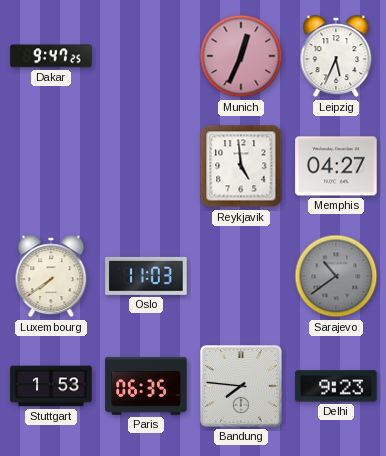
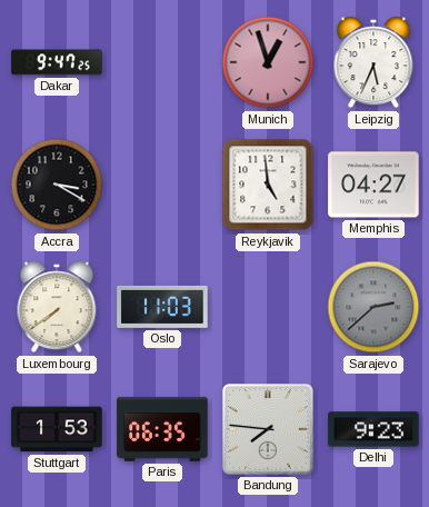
Munich: 12:34 -> 12:57
Accra: none -> 3:20
Sarajevo: 10:39 -> 2:38
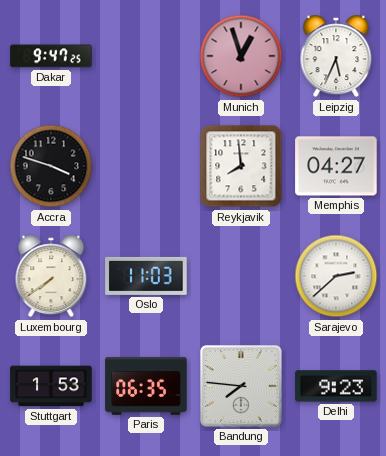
Accra: 3:20 -> 3:48
Reykjavik: 4:59 -> 7:59
Sarajevo dial: grey -> white
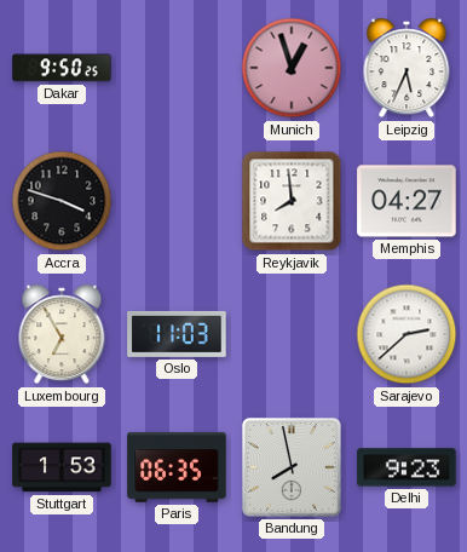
Dakar: 9:47 -> 9:50
Luxembourg: 7:39 -> 6:55
Bandung: 7:46 -> 7:58
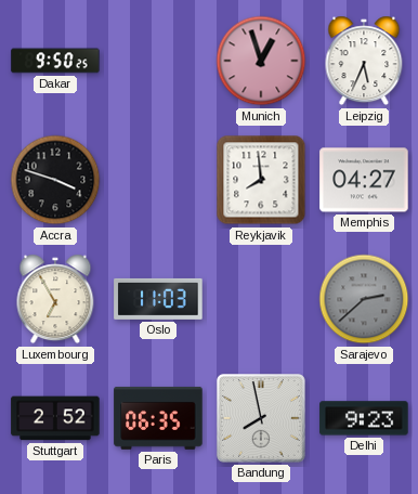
Sarajevo dial: white -> grey
Stuttgart: 1:53 -> 2:52
